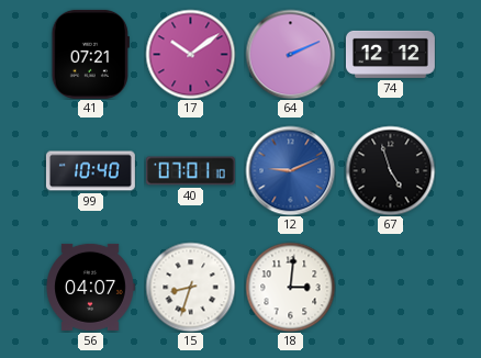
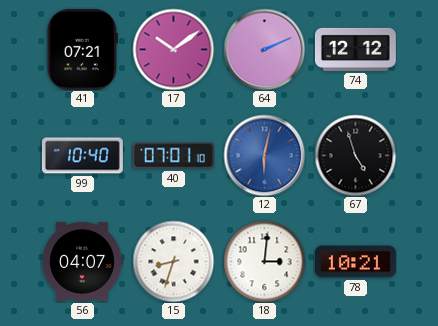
12: 9:11 -> 6:02
78: none -> 10:21
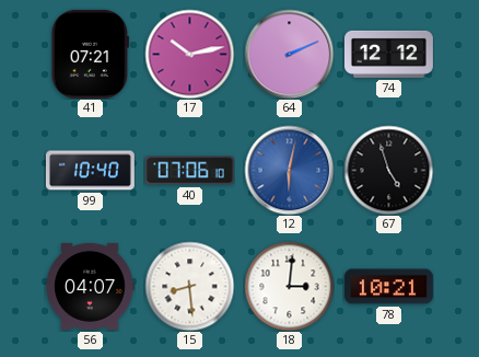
17: 10:09 -> 10:13
40: 07:01 -> 07:06
15: 8:33 -> 8:29
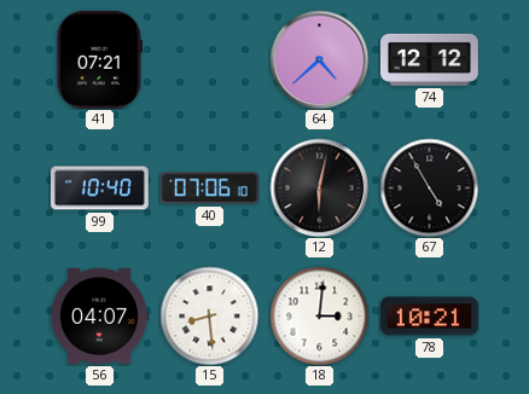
17: 10:13 -> none
64: 2:11 -> 4:38
12 dial: blue -> black
67: 4:57 -> 4:55
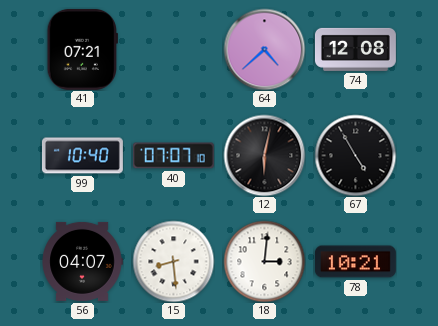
74: 12:12 -> 12:08
40: 07:06 -> 07:07
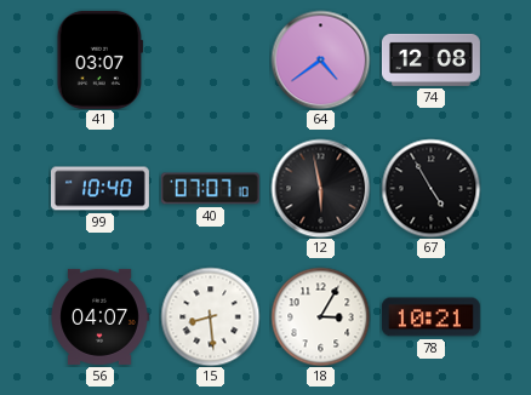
41: 07:21 -> 03:07
64: 4:38 -> 4:39
12: 6:02 -> 5:58
18: 3:01 -> 3:05
